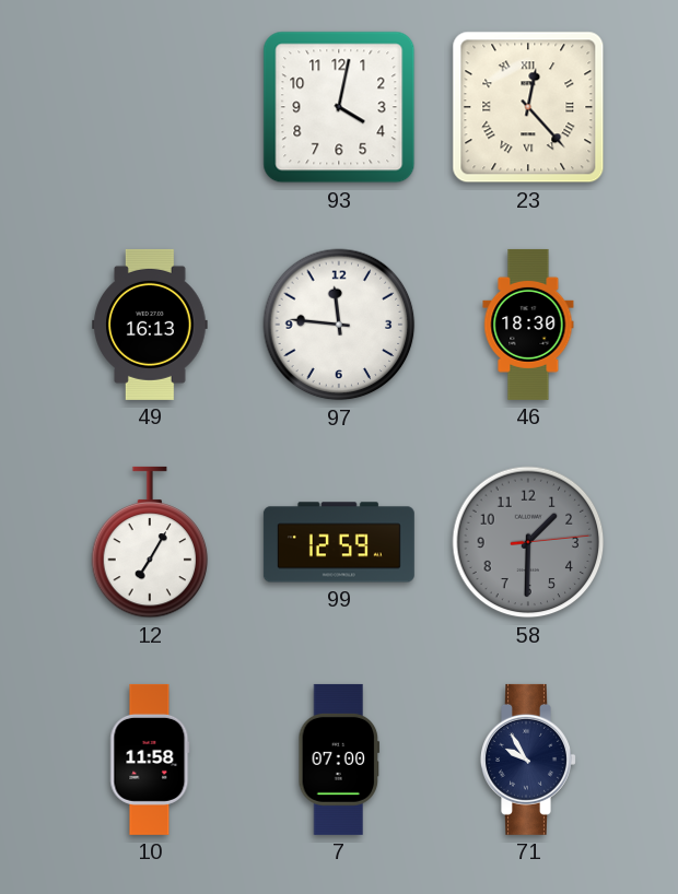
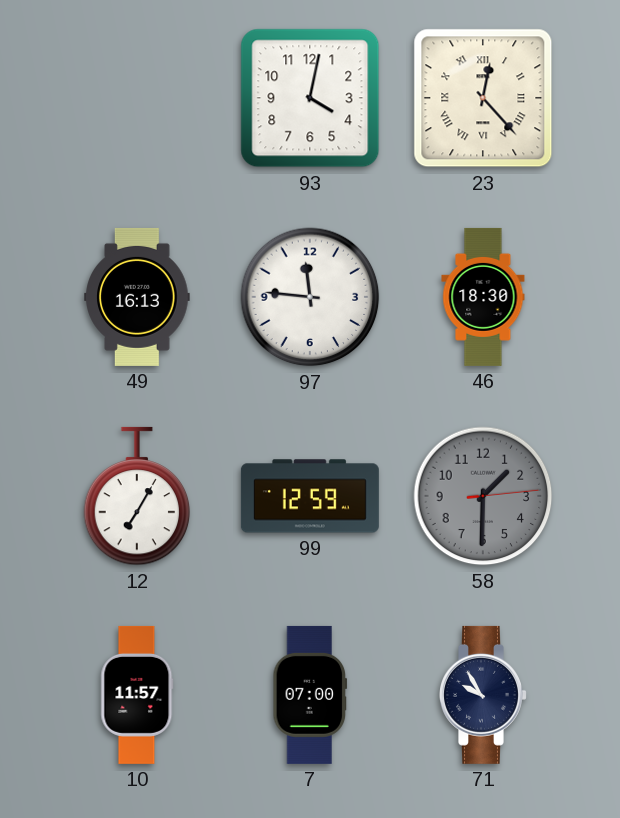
10: 11:58 -> 11:57
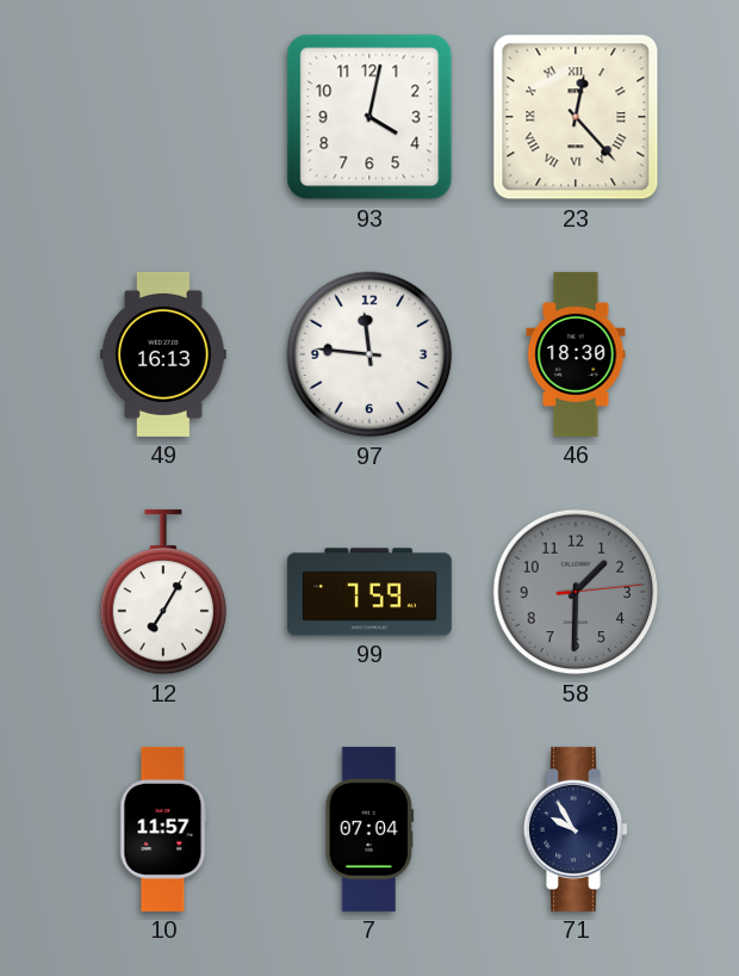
99: 12:59 -> 7:59
7: 07:00 -> 07:04
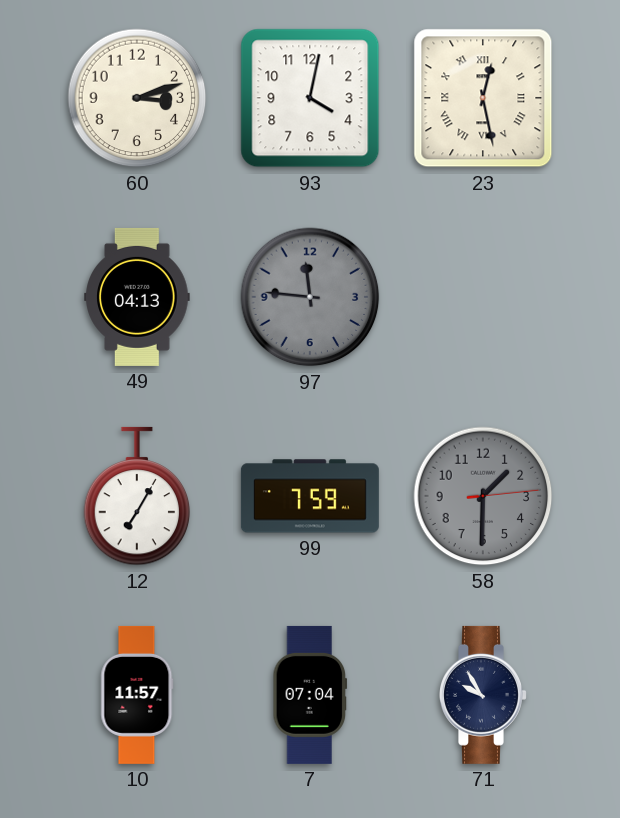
60: none -> 3:12
23: 12:23 -> 12:28
49: 16:13 -> 04:13
97 dial: white -> grey
46: 18:30 -> none
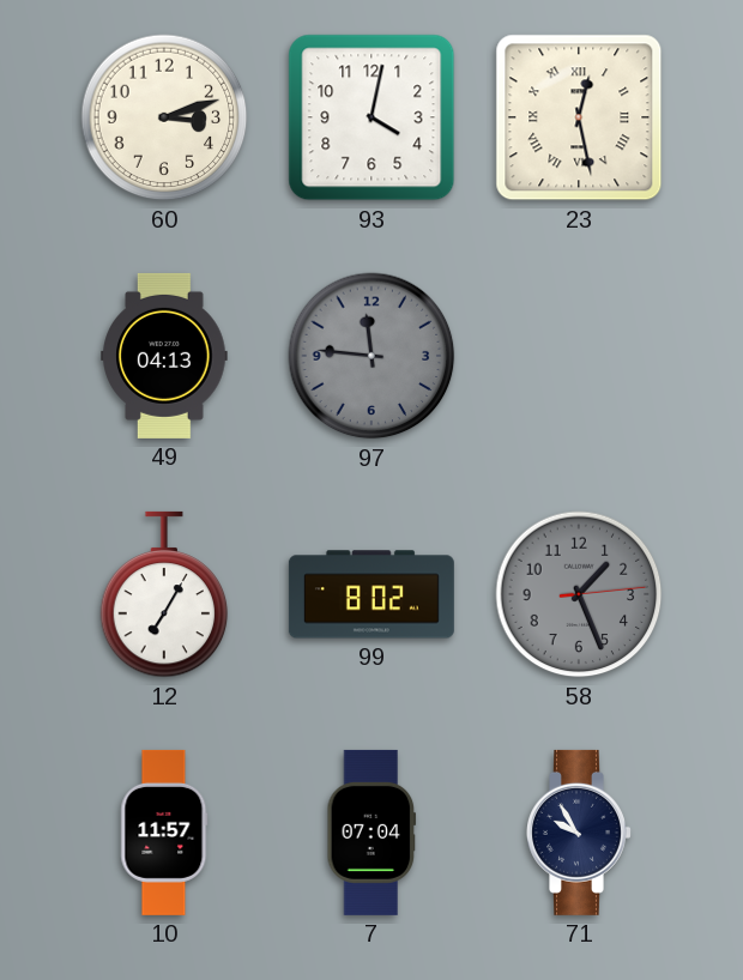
99: 7:59 -> 8:02
58: 1:30 -> 1:26
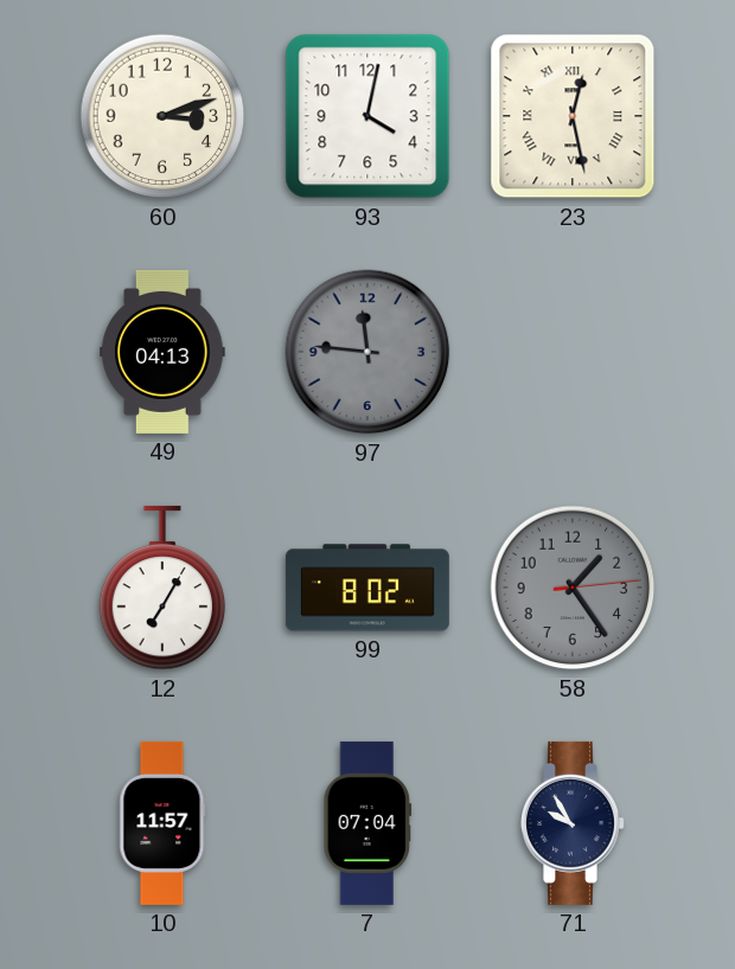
58: 1:26 -> 1:24
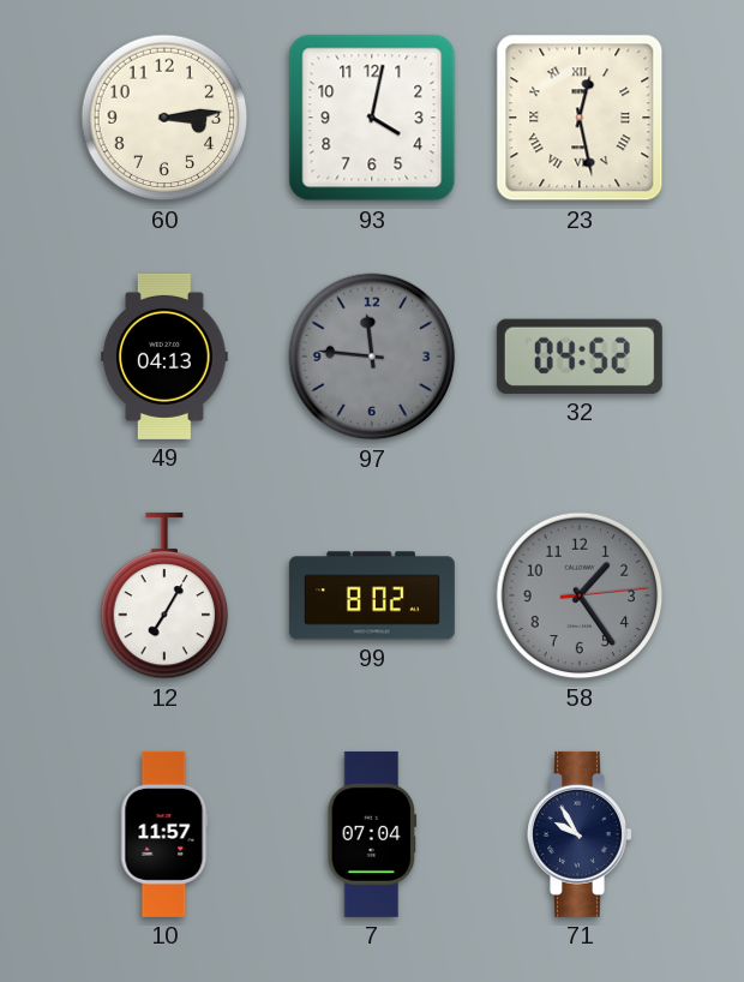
60: 3:12 -> 3:14
32: none -> 04:52
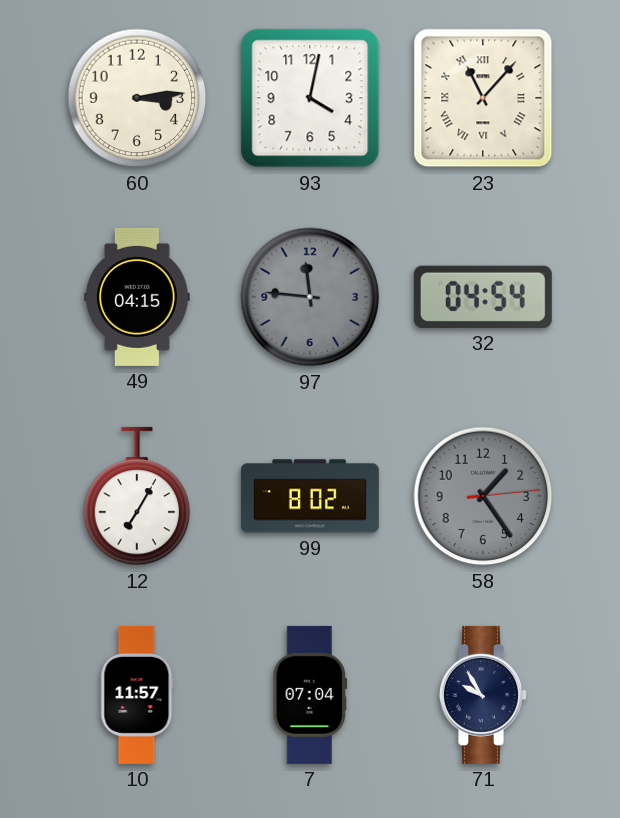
23: 12:28 -> 11:07
49: 04:13 -> 04:15
32: 04:52 -> 04:54
